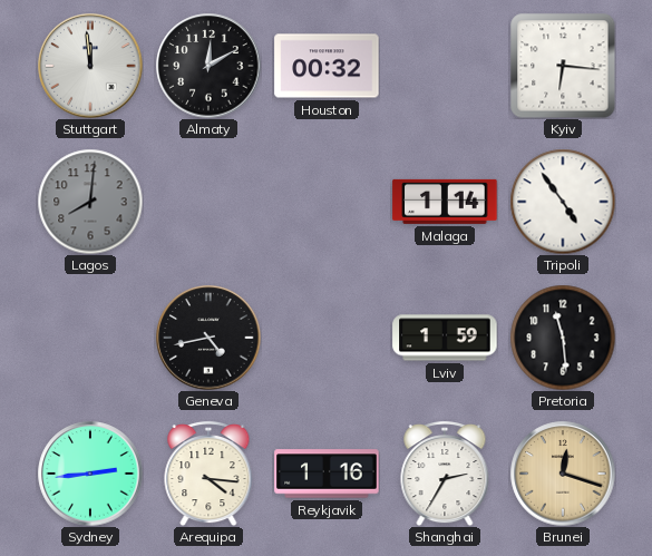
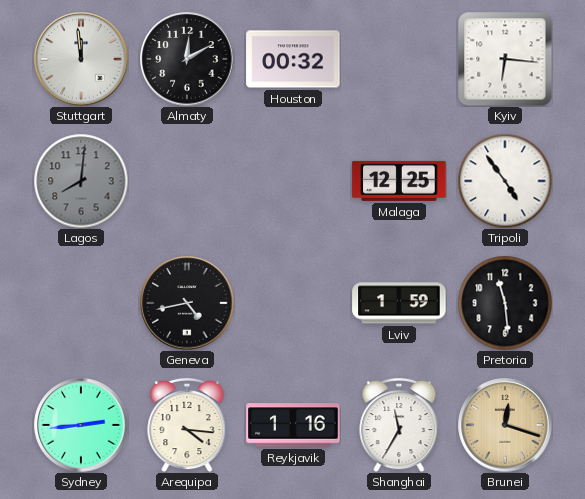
Malaga: 1:14 -> 12:25
Shanghai: 2:35 -> 11:35
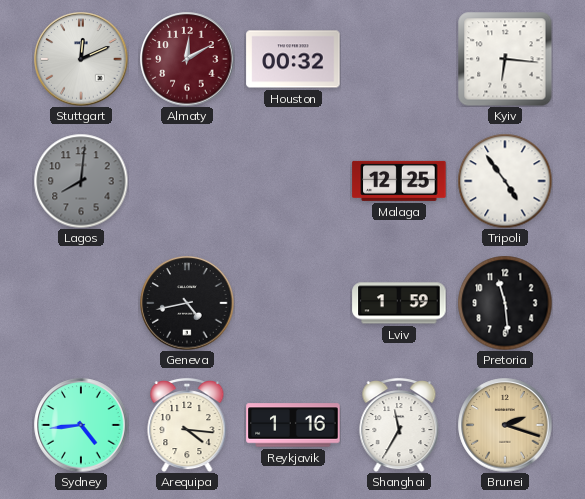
Stuttgart: 11:59 -> 12:11
Almaty dial: black -> burgundy
Sydney: 2:44 -> 4:44
Brunei: 12:18 -> 2:18
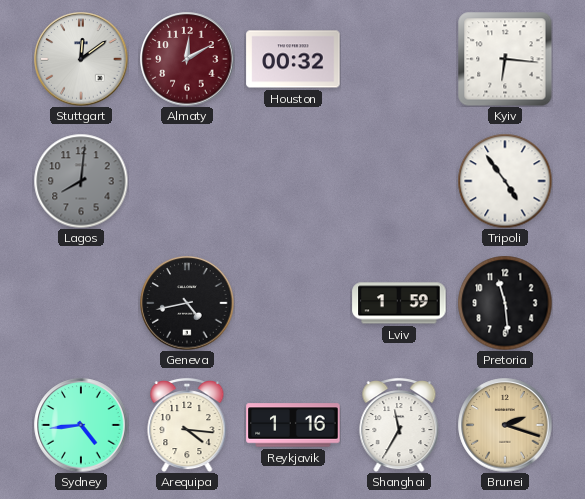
Stuttgart: 12:11 -> 12:09
Malaga: 12:25 -> none
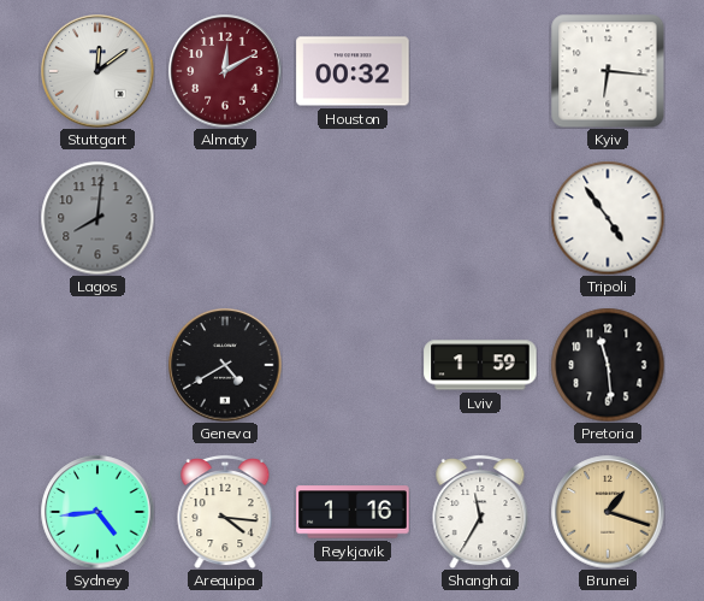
Geneva: 4:43 -> 4:40
Brunei: 2:18 -> 1:18
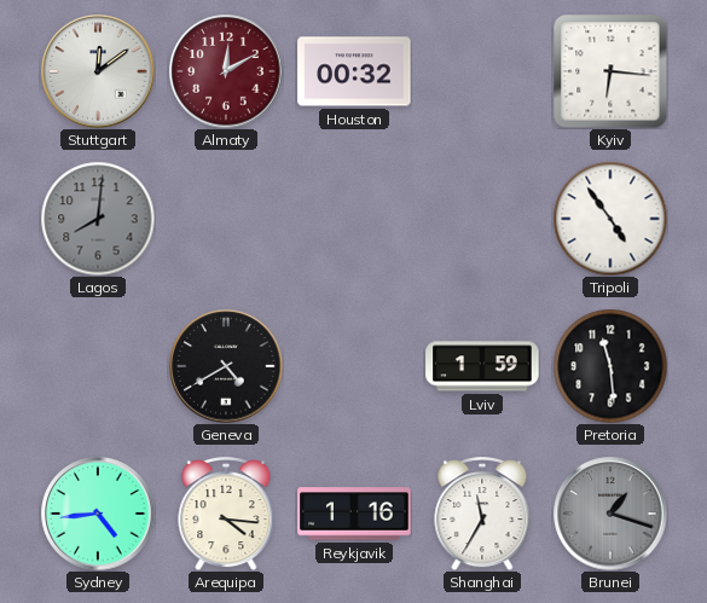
Brunei dial: champagne -> grey
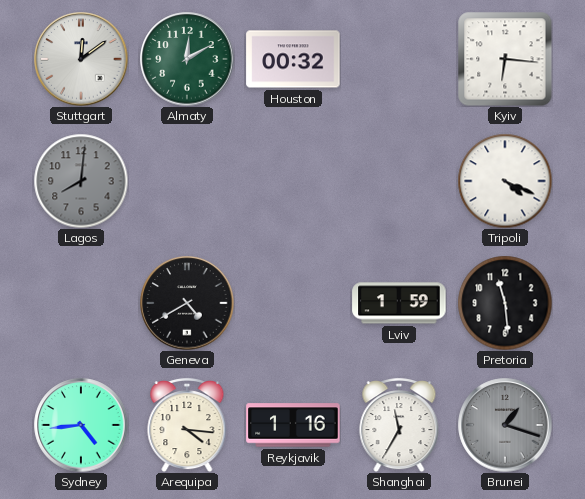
Almaty dial: burgundy -> green
Tripoli: 4:54 -> 4:19
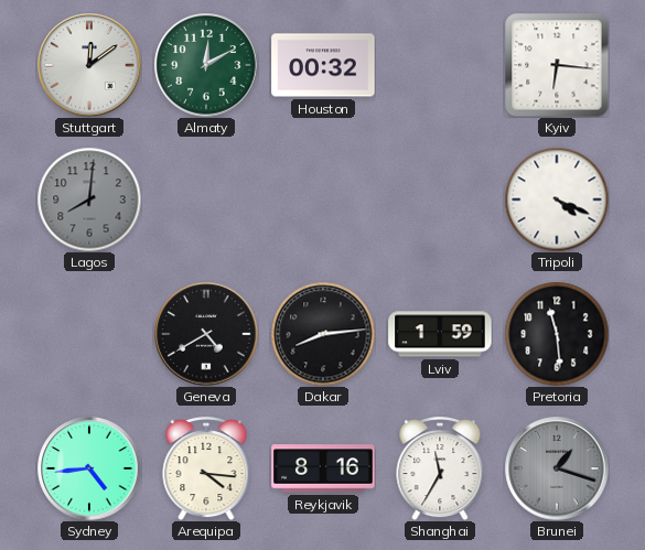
Dakar: none -> 8:14
Reykjavik: 1:16 -> 8:16
